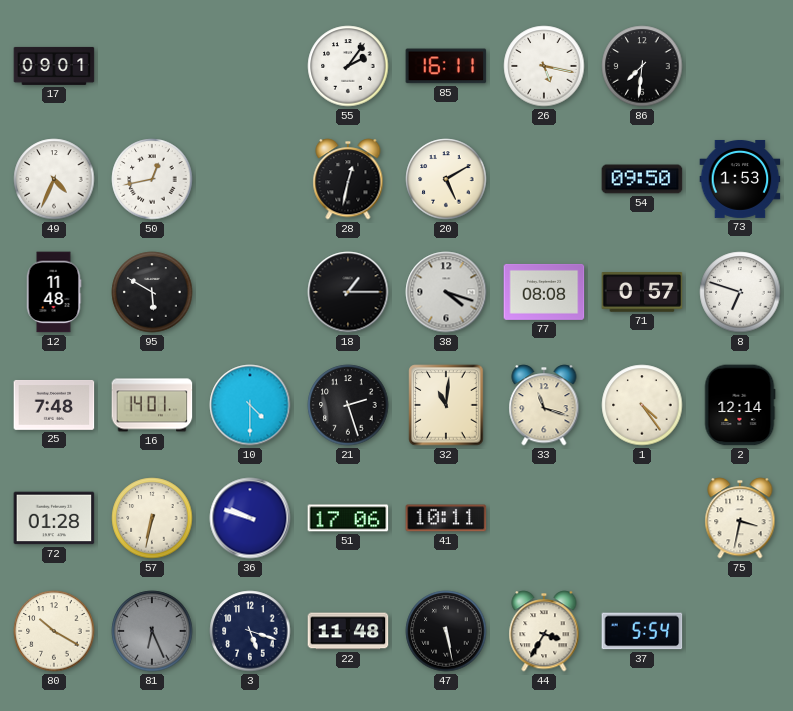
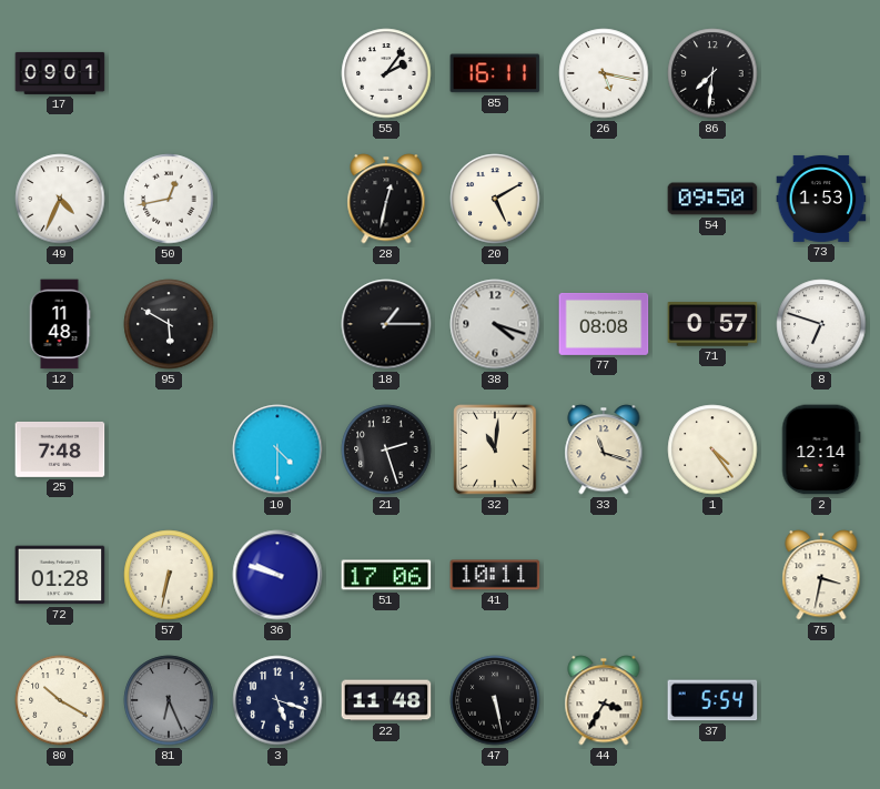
16: 14:01 -> none
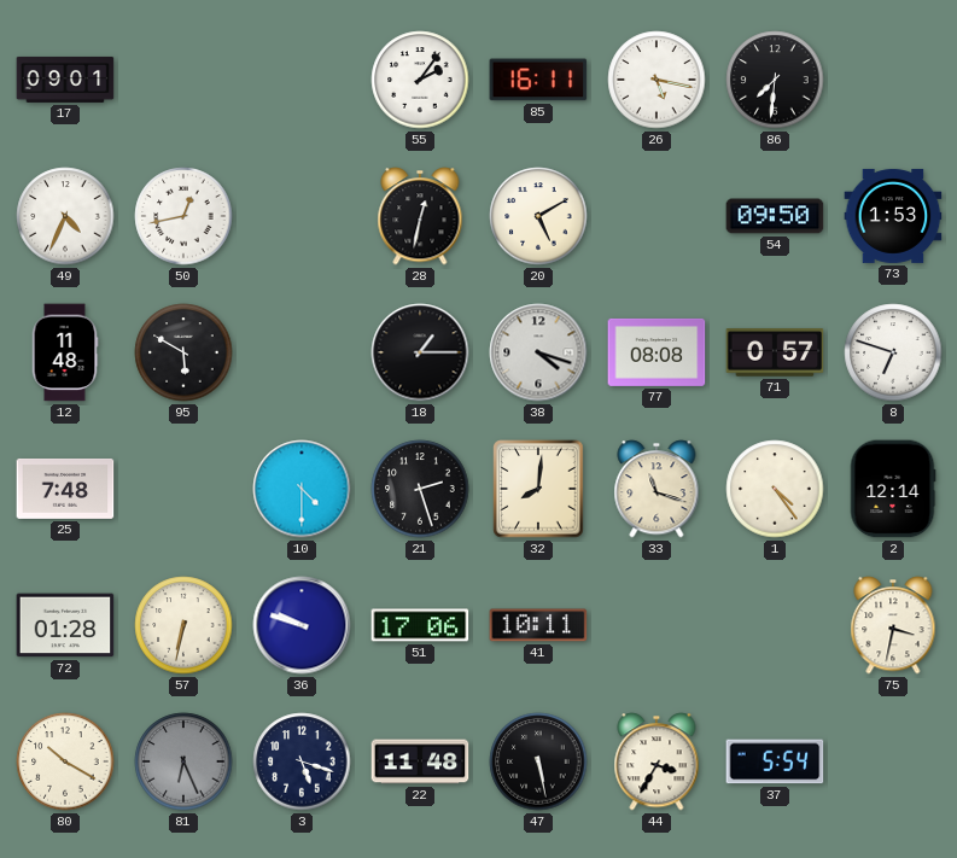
32: 11:01 -> 8:01
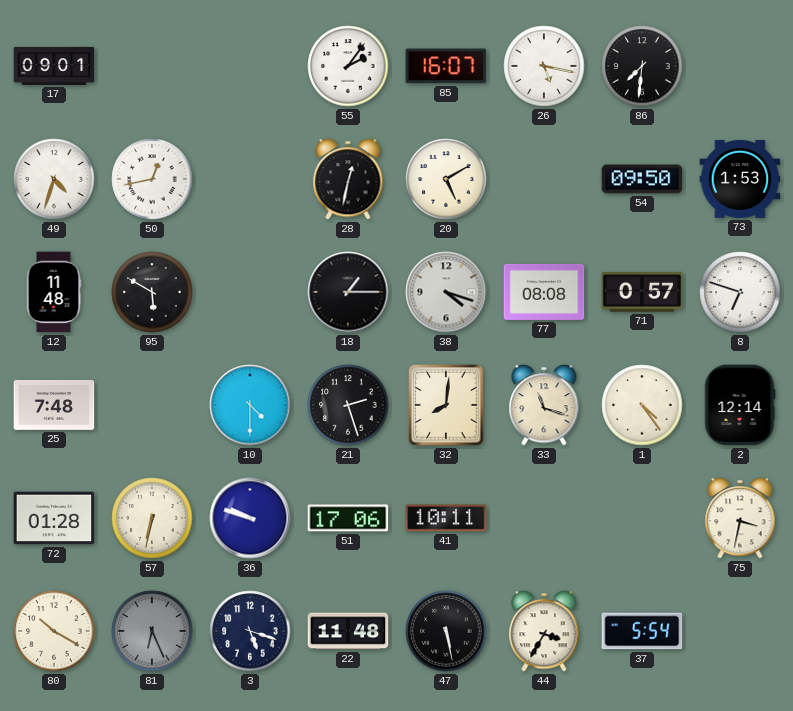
85: 16:11 -> 16:07
49: 4:34 -> 4:33
